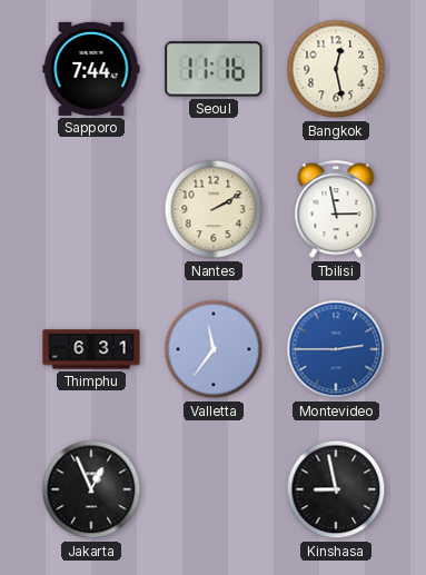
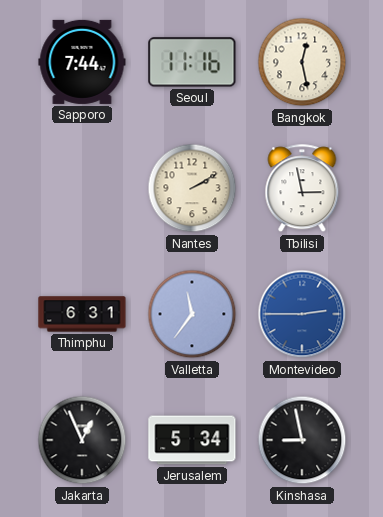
Jerusalem: none -> 5:34
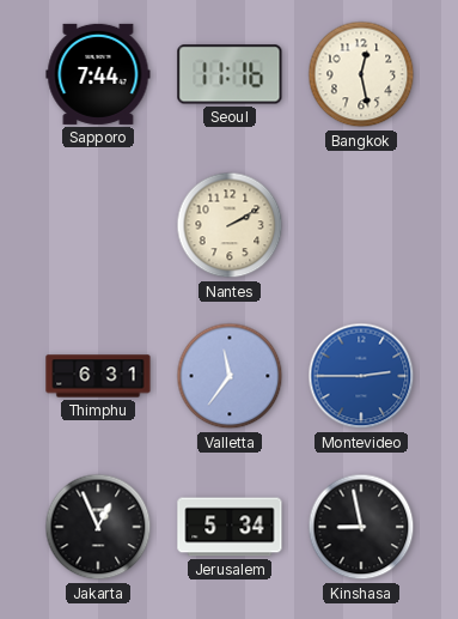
Tbilisi: 2:58 -> none
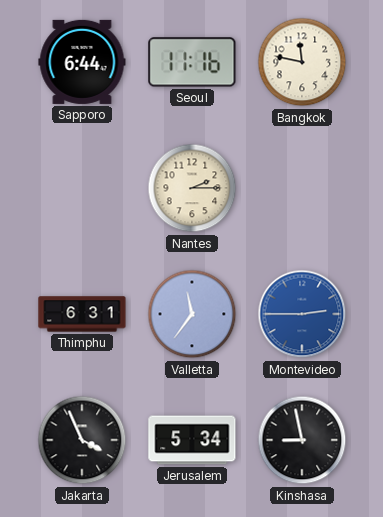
Sapporo: 7:44 -> 6:44
Bangkok: 12:28 -> 11:47
Nantes: 2:10 -> 2:15
Jakarta: 12:56 -> 3:56
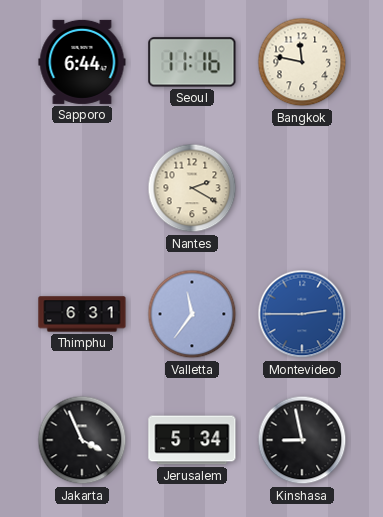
Nantes: 2:15 -> 2:20
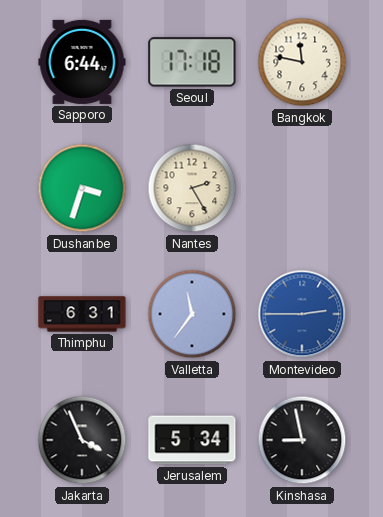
Seoul: 11:16 -> 17:18
Dushanbe: none -> 3:33
Nantes: 2:20 -> 2:25
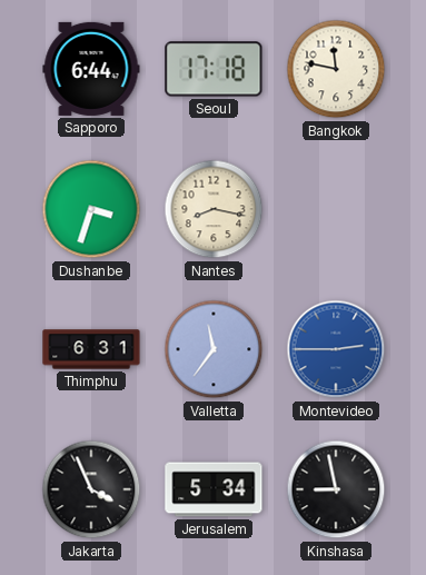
Nantes: 2:25 -> 8:17
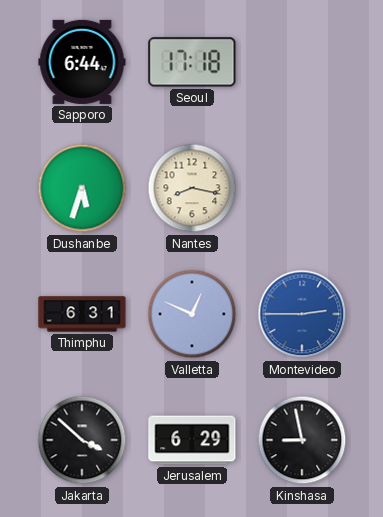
Bangkok: 11:47 -> none
Dushanbe: 3:33 -> 5:33
Valletta: 11:36 -> 12:49
Jakarta: 3:56 -> 3:52
Jerusalem: 5:34 -> 6:29
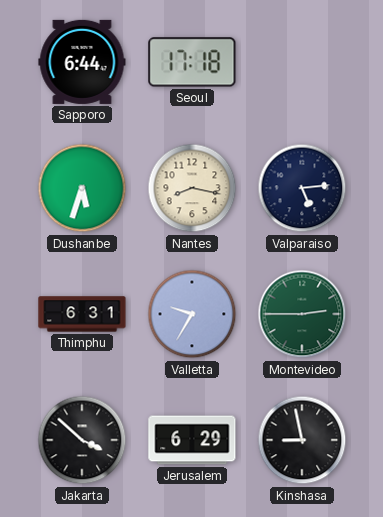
Valparaiso: none -> 5:14
Valletta: 12:49 -> 9:35
Montevideo dial: blue -> green
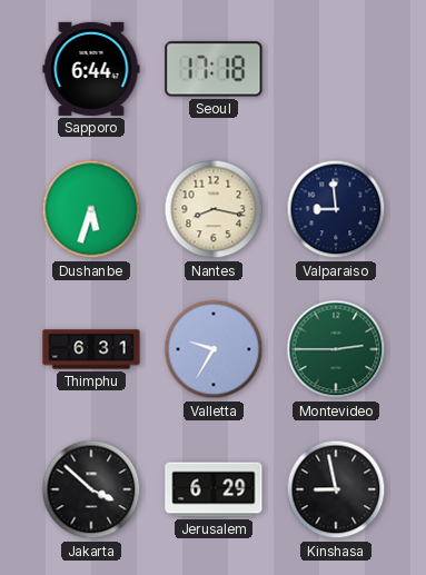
Valparaiso: 5:14 -> 8:59
